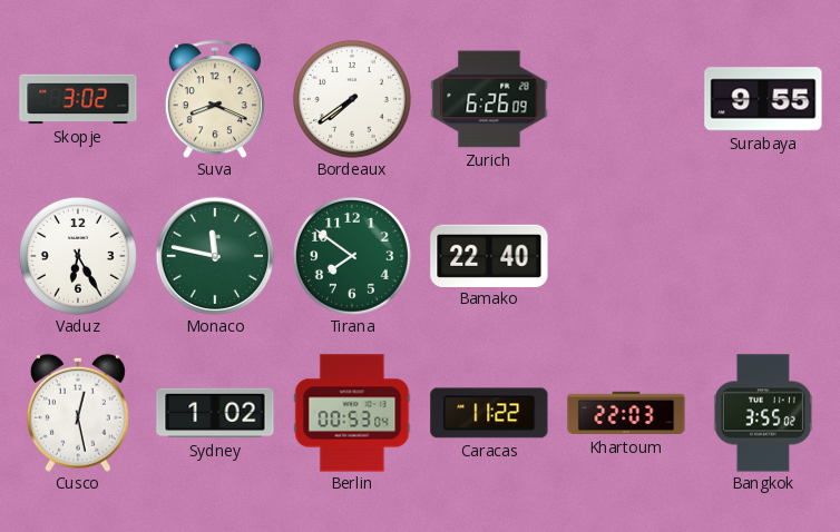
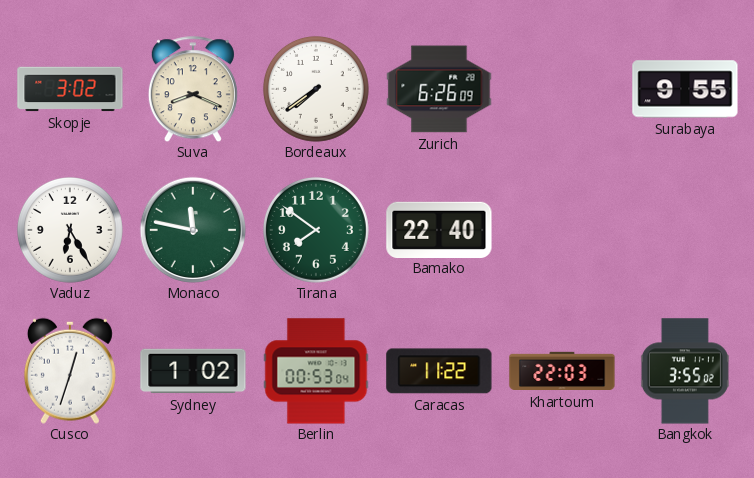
Cusco: 12:28 -> 12:33
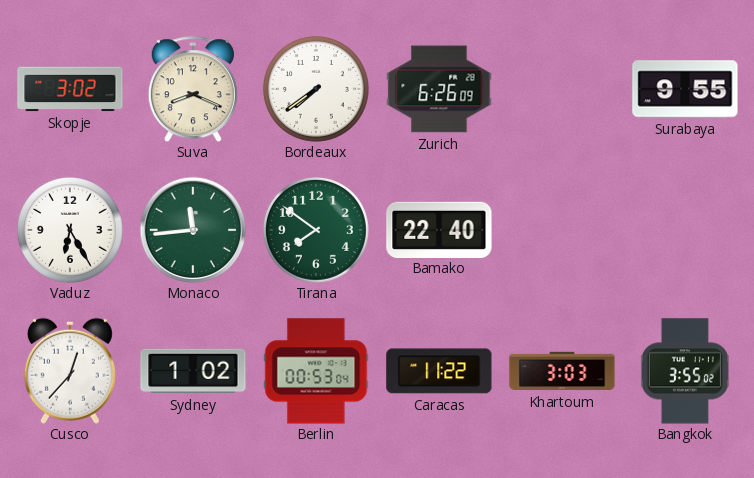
Monaco: 11:47 -> 11:44
Cusco: 12:33 -> 12:37
Khartoum: 22:03 -> 3:03
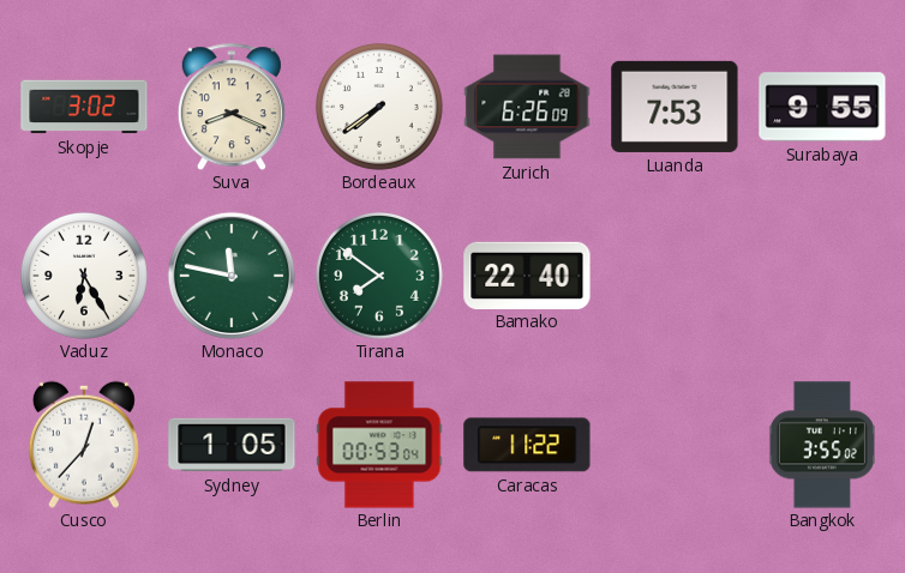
Luanda: none -> 7:53
Monaco: 11:44 -> 11:47
Sydney: 1:02 -> 1:05
Khartoum: 3:03 -> none
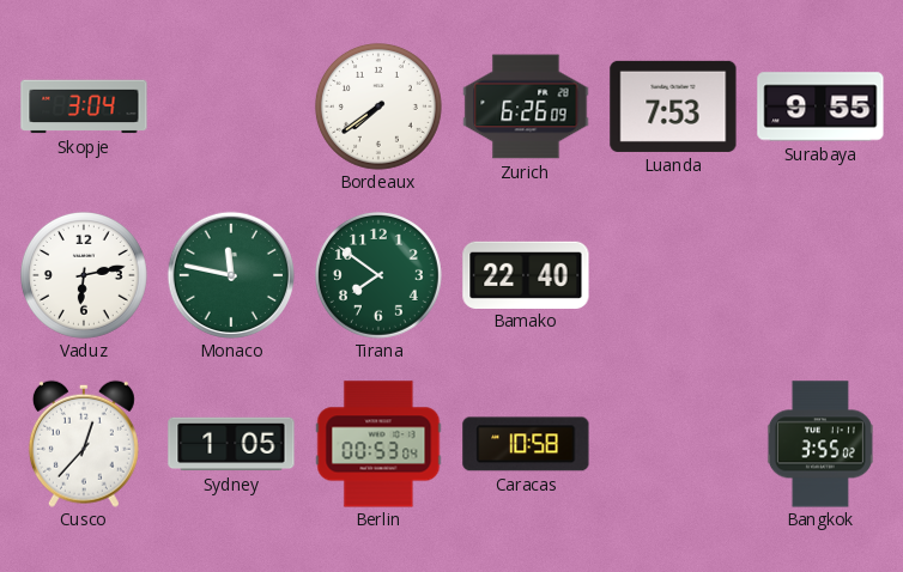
Skopje: 3:02 -> 3:04
Suva: 8:19 -> none
Vaduz: 6:25 -> 6:13
Caracas: 11:22 -> 10:58
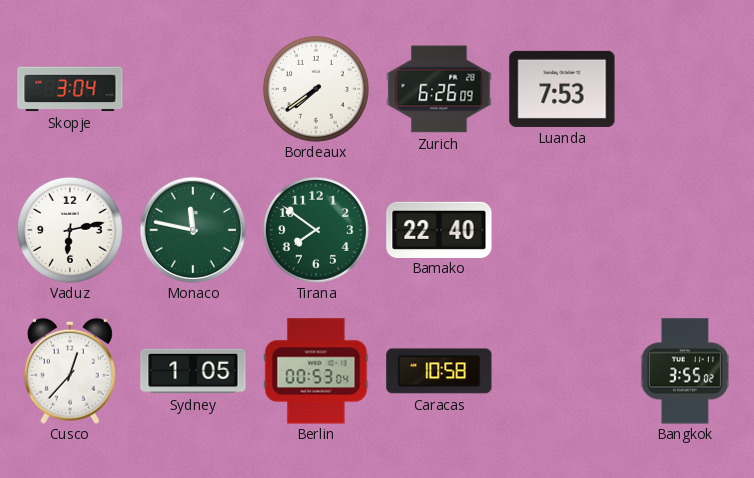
Surabaya: 9:55 -> none
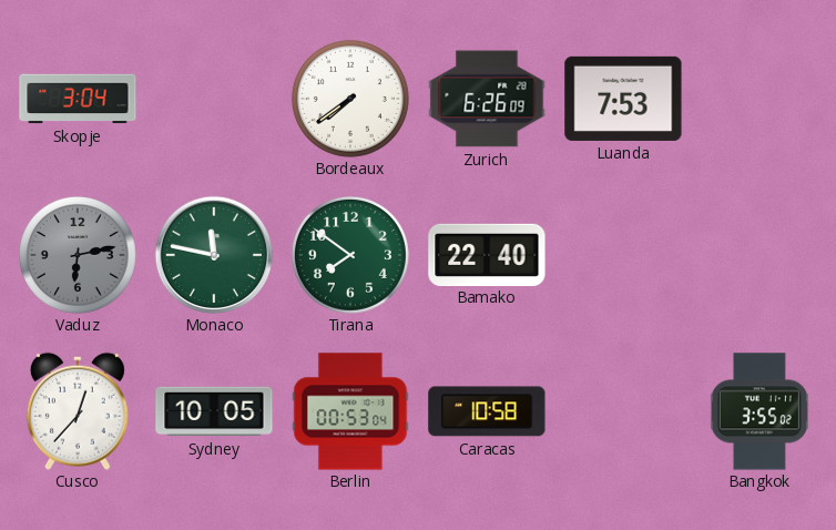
Vaduz dial: white -> grey
Sydney: 1:05 -> 10:05
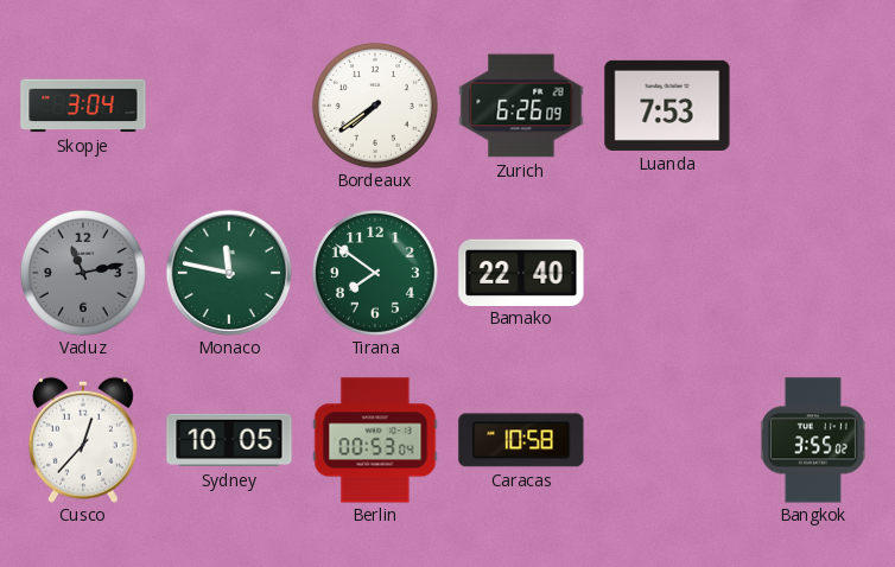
Vaduz: 6:13 -> 11:13
